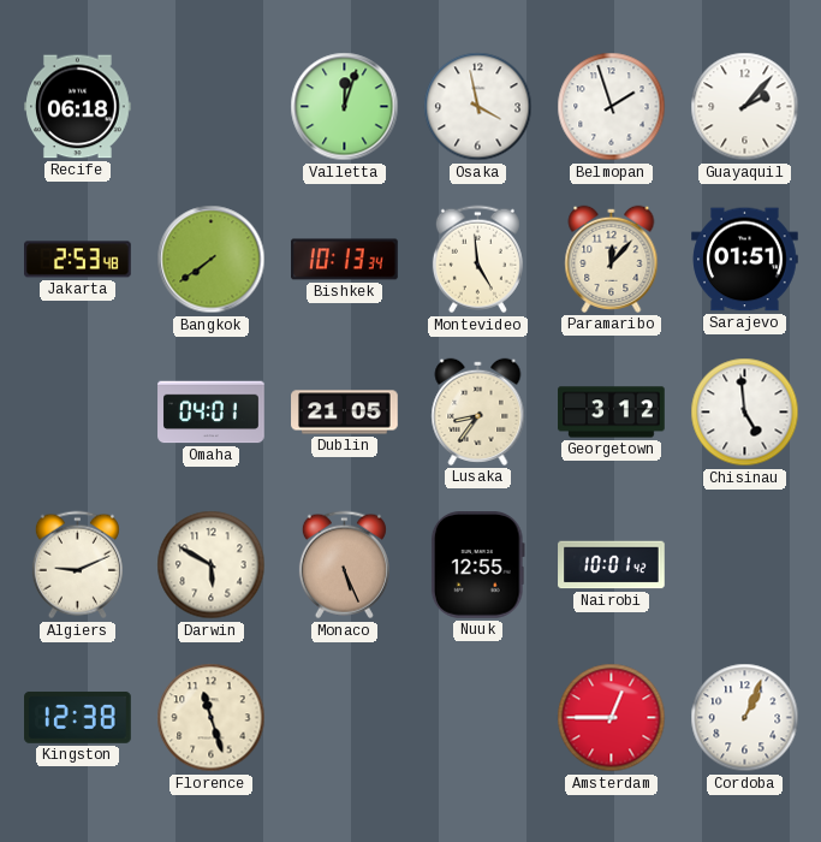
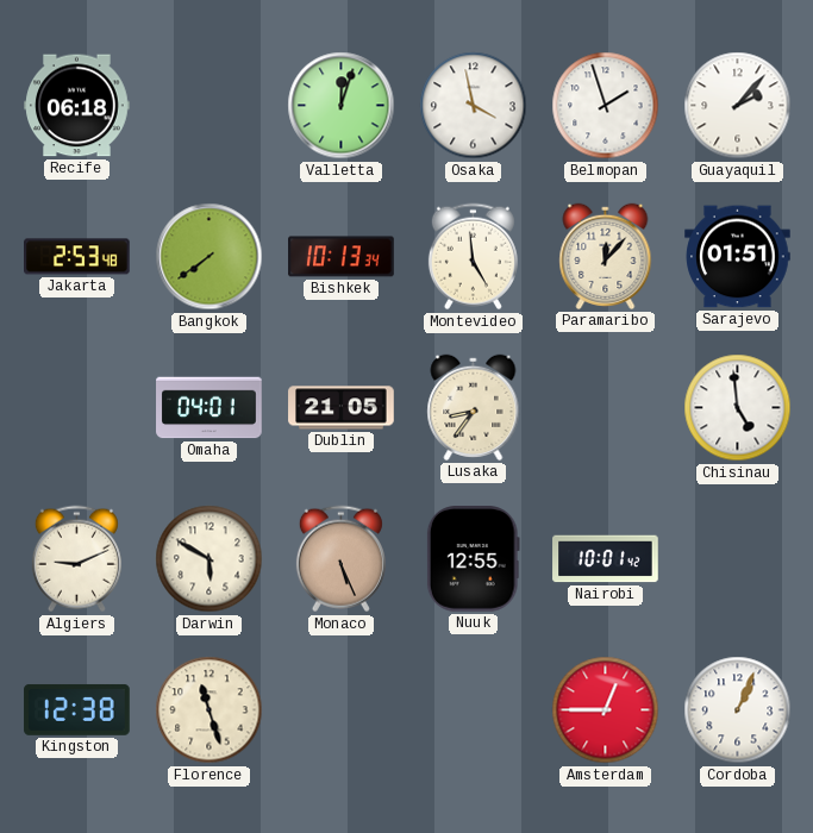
Georgetown: 3:12 -> none
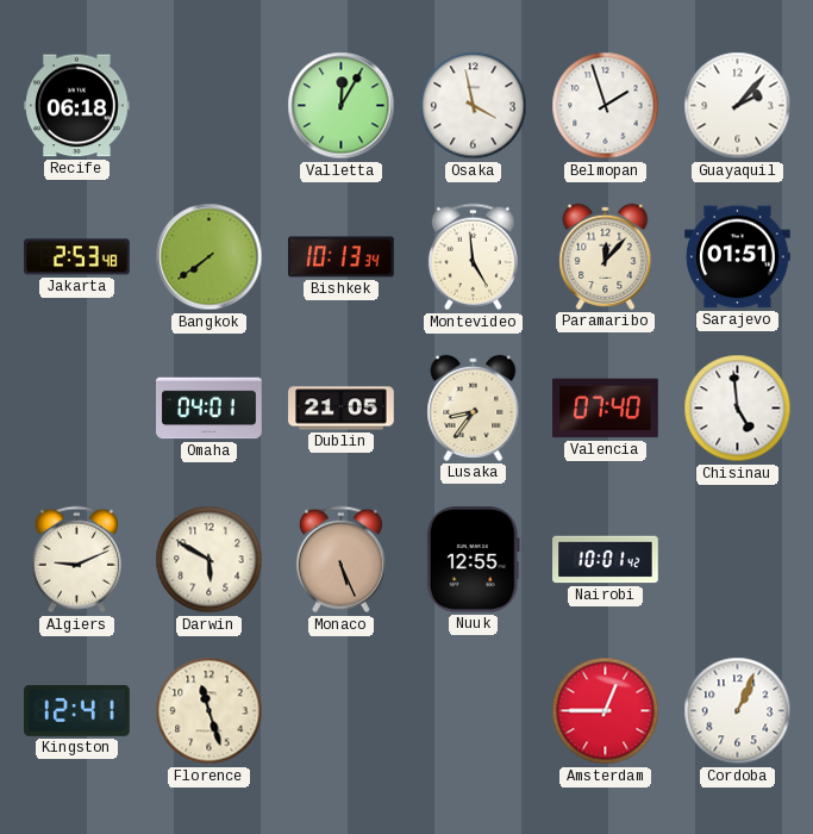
Valletta: 12:03 -> 12:05
Valencia: none -> 07:40
Kingston: 12:38 -> 12:41
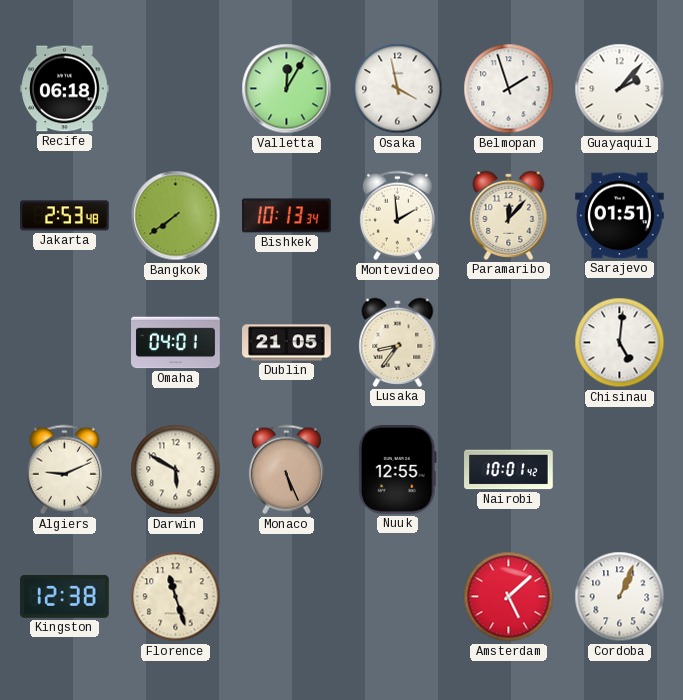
Montevideo: 4:59 -> 1:59
Valencia: 07:40 -> none
Chisinau: 4:59 -> 5:01
Kingston: 12:41 -> 12:38
Amsterdam: 12:45 -> 5:08
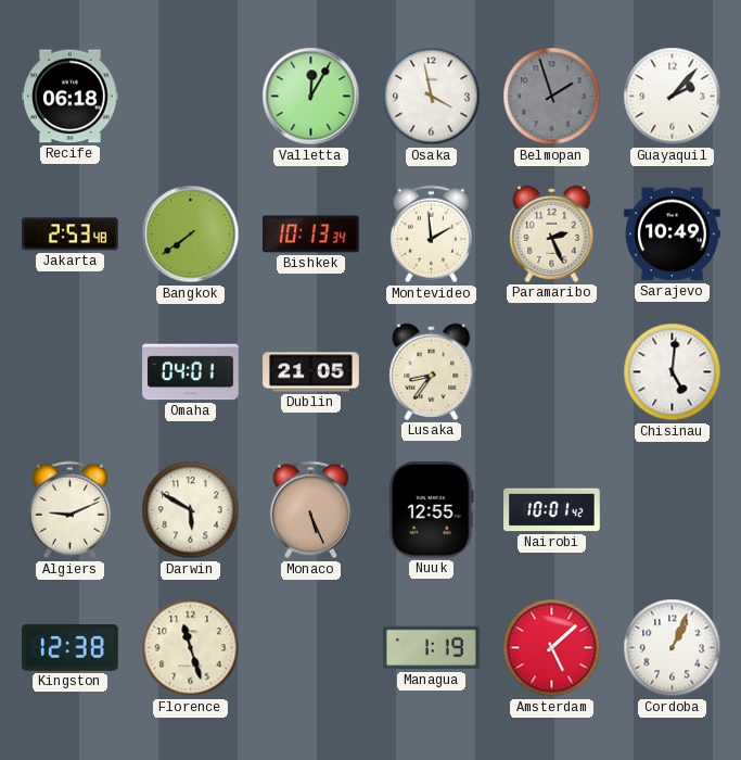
Belmopan dial: white -> grey
Paramaribo: 12:07 -> 2:26
Sarajevo: 01:51 -> 10:49
Managua: none -> 1:19
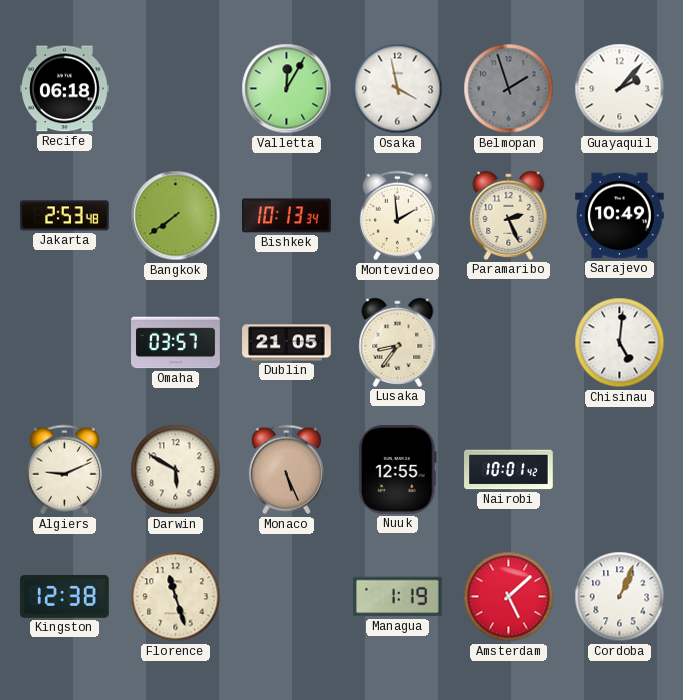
Omaha: 04:01 -> 03:57
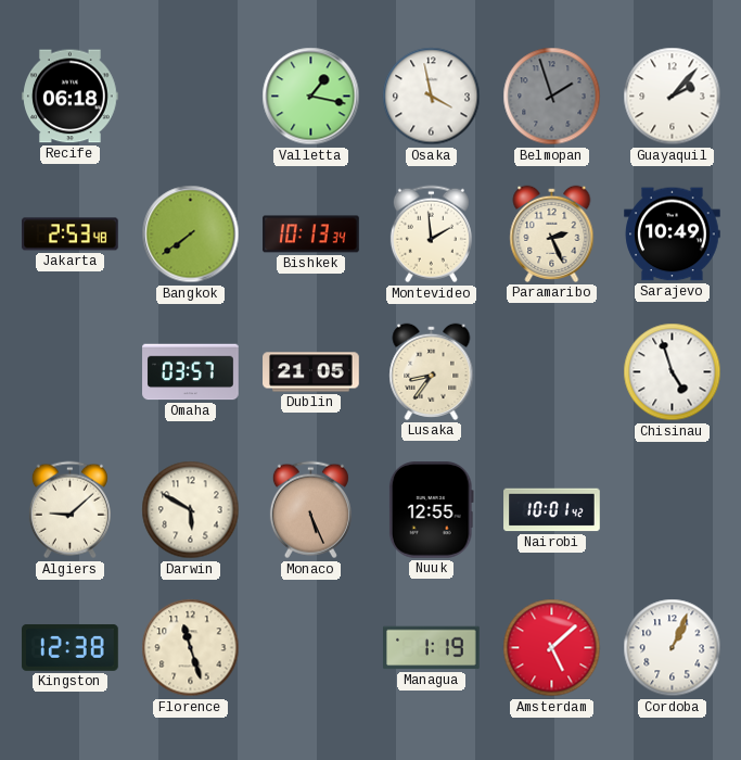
Valletta: 12:05 -> 1:17
Chisinau: 5:01 -> 4:57
Algiers: 9:11 -> 9:08
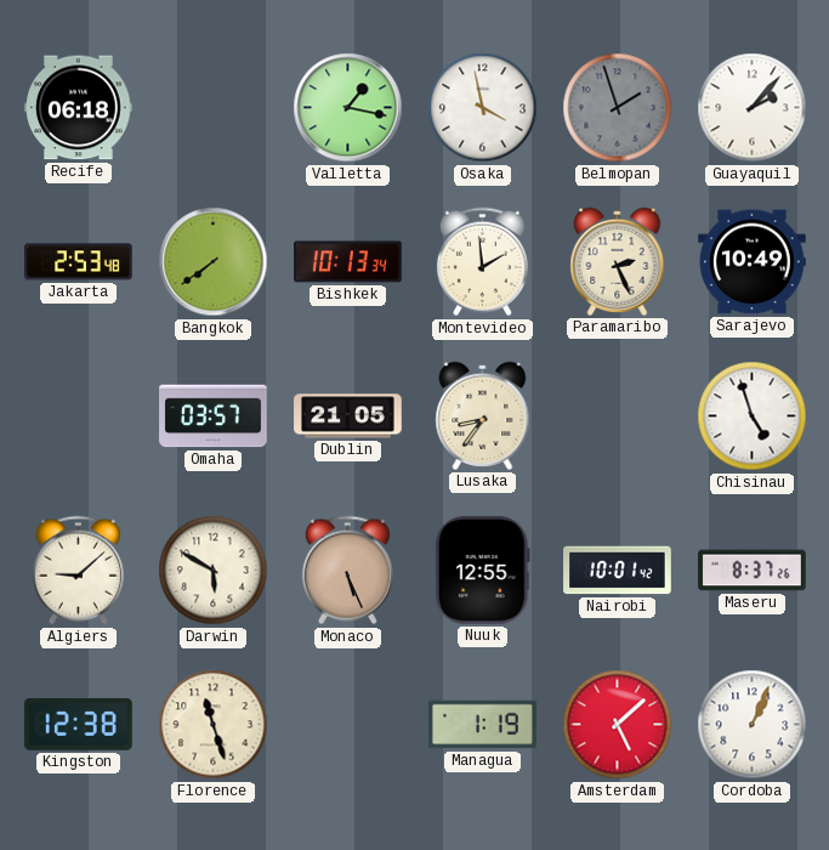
Maseru: none -> 8:37
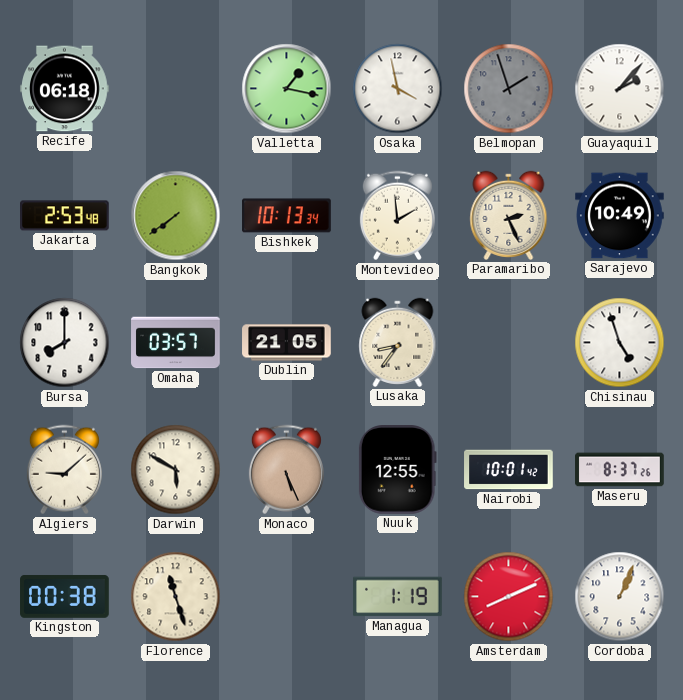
Bursa: none -> 8:00
Kingston: 12:38 -> 00:38
Amsterdam: 5:08 -> 8:11
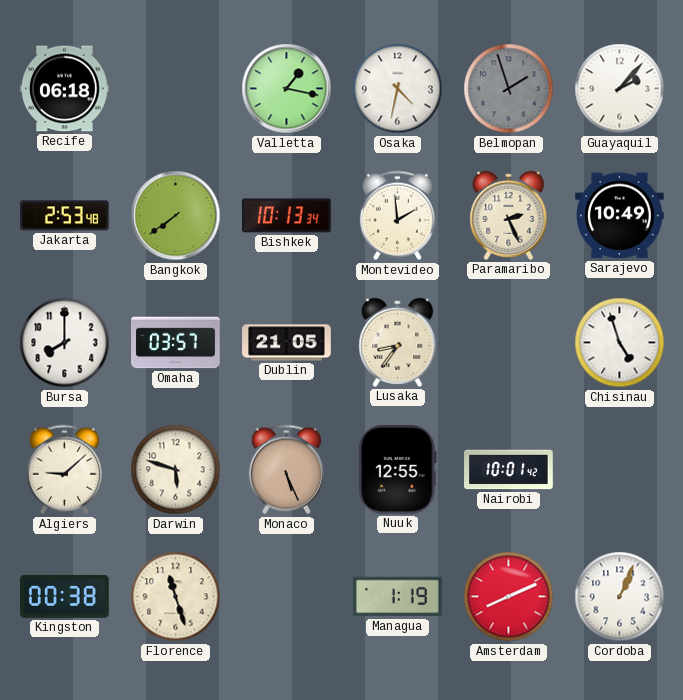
Osaka: 3:58 -> 4:32
Darwin: 5:50 -> 5:48
Maseru: 8:37 -> none
